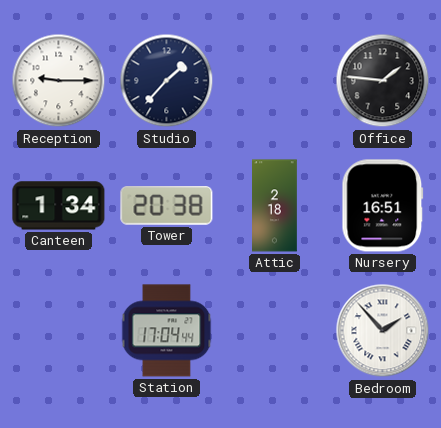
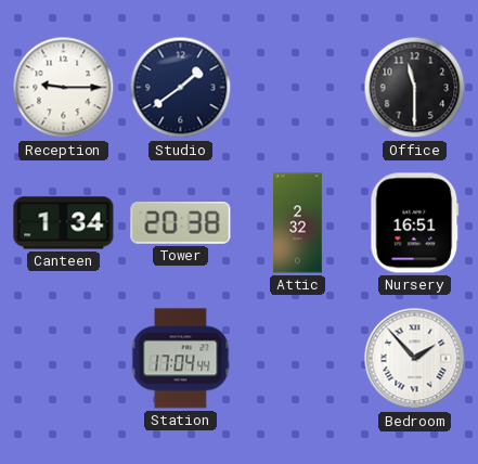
Studio: 1:37 -> 1:39
Office: 1:46 -> 11:30
Attic: 2:18 -> 2:32
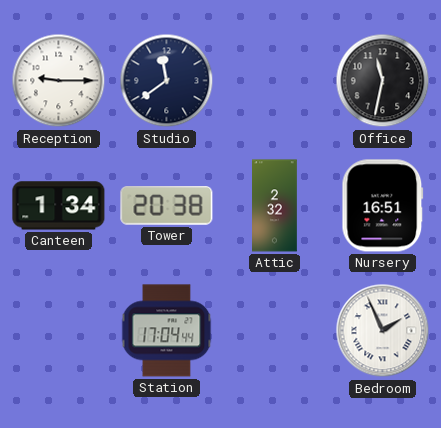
Studio: 1:39 -> 11:39
Office: 11:30 -> 11:32
Bedroom: 1:53 -> 1:56
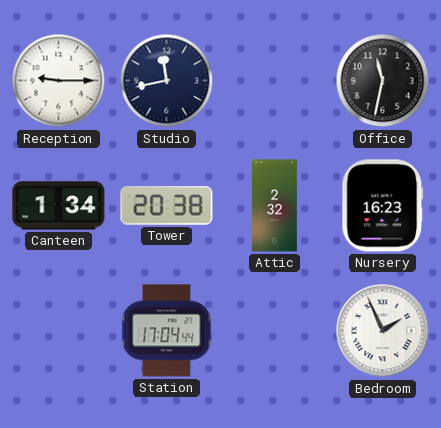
Studio: 11:39 -> 11:43
Nursery: 16:51 -> 16:23
